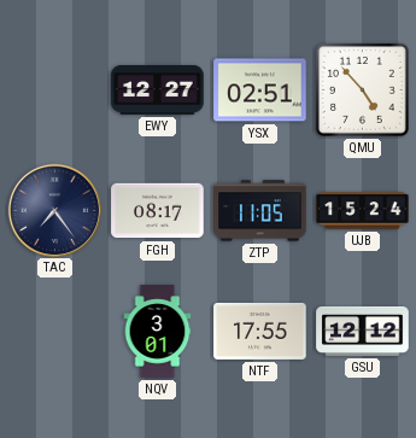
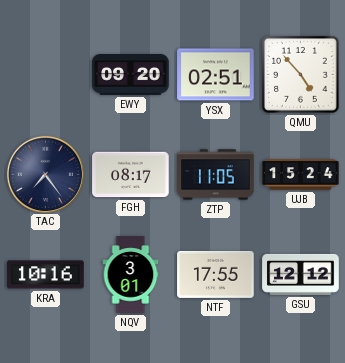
EWY: 12:27 -> 09:20
KRA: none -> 10:16
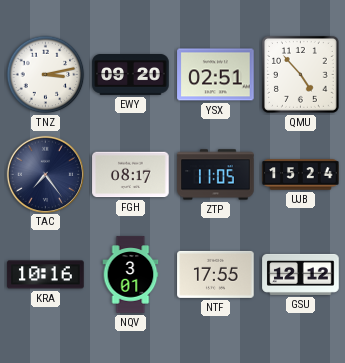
TNZ: none -> 3:13
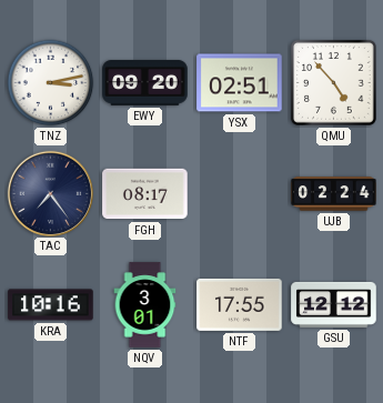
ZTP: 11:05 -> none
UJB: 15:24 -> 02:24
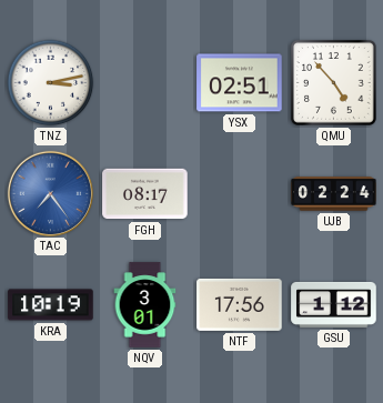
EWY: 09:20 -> none
TAC dial: navy -> blue
KRA: 10:16 -> 10:19
NTF: 17:55 -> 17:56
GSU: 12:12 -> 1:12
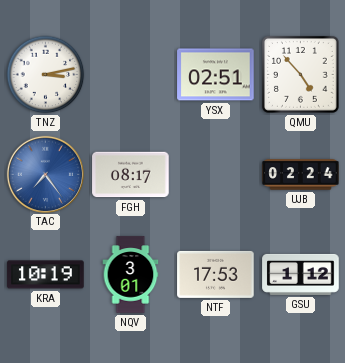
NTF: 17:56 -> 17:53
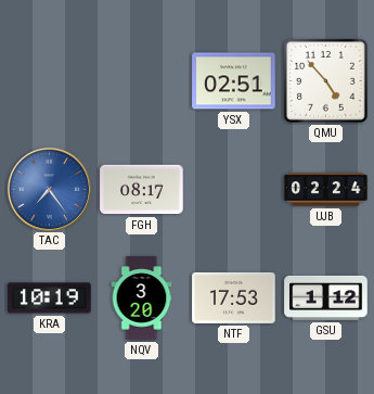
TNZ: 3:13 -> none
NQV: 3:01 -> 3:20
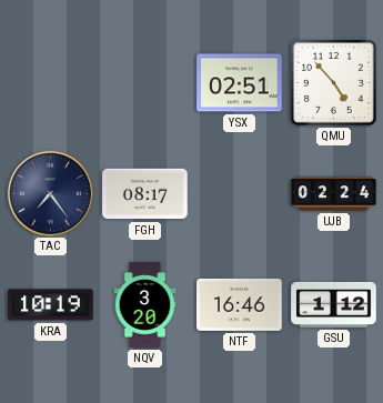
TAC dial: blue -> navy
NTF: 17:53 -> 16:46
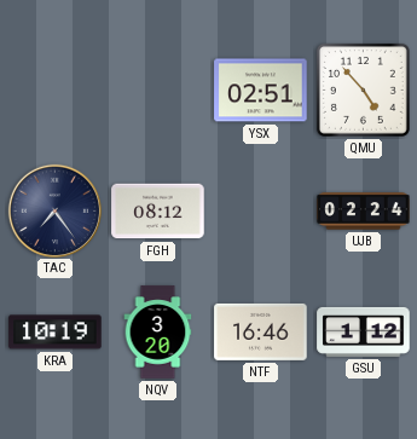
FGH: 08:17 -> 08:12
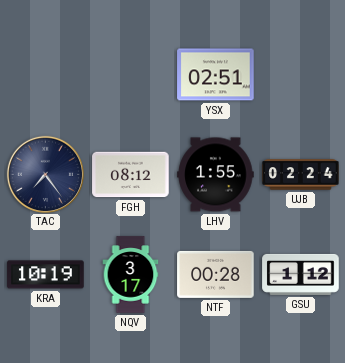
QMU: 4:53 -> none
LHV: none -> 1:55
NQV: 3:20 -> 3:17
NTF: 16:46 -> 00:28
